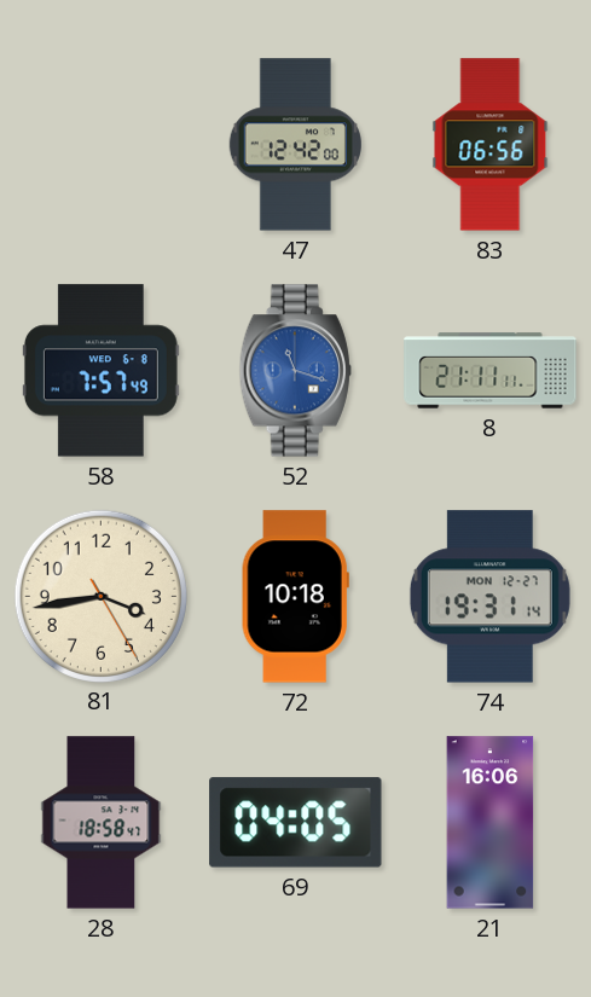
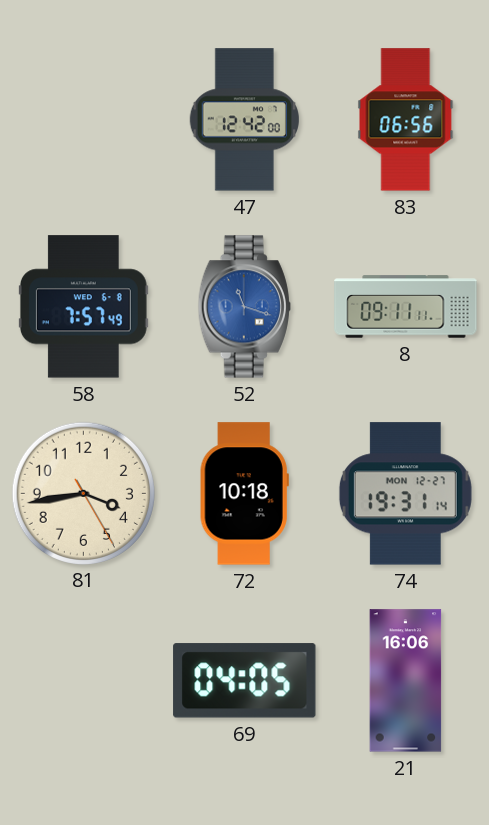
8: 21:11 -> 09:11
28: 18:58 -> none
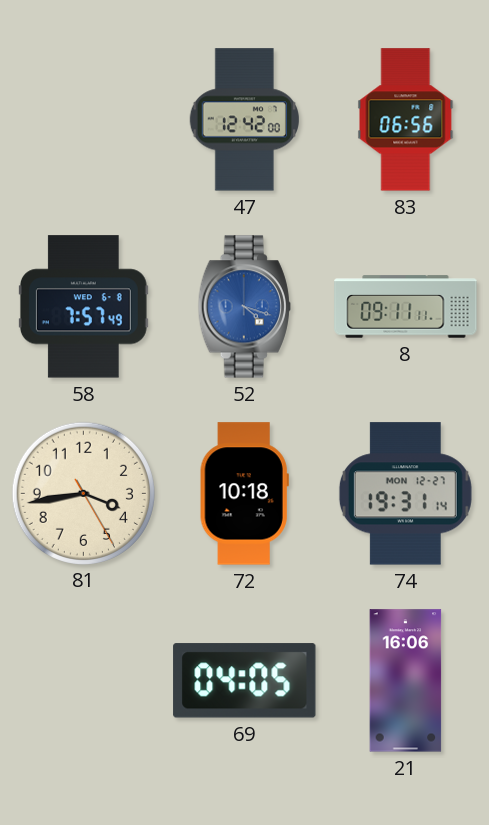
52: 11:18 -> 4:18
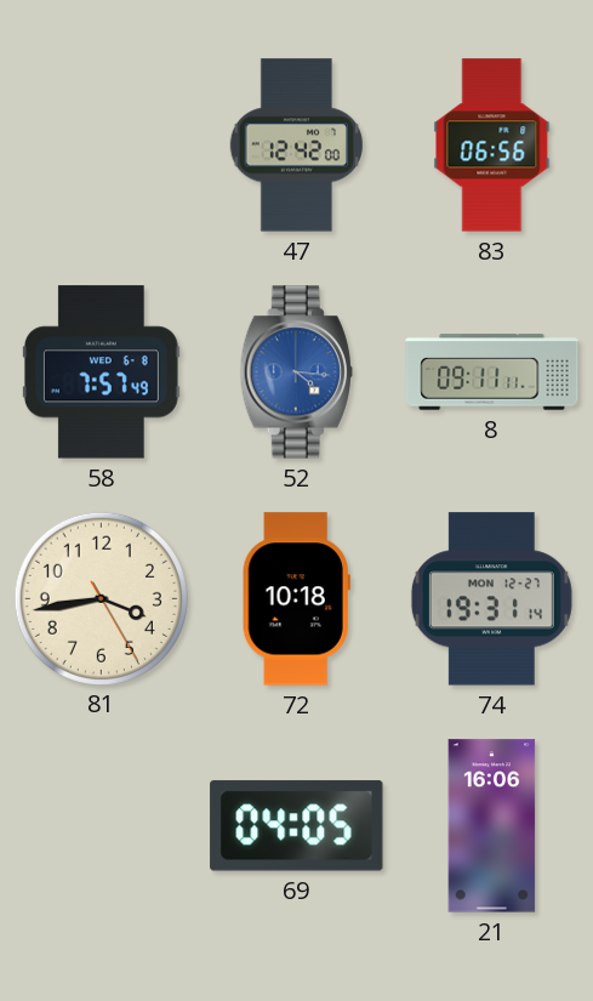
52: 4:18 -> 4:16
